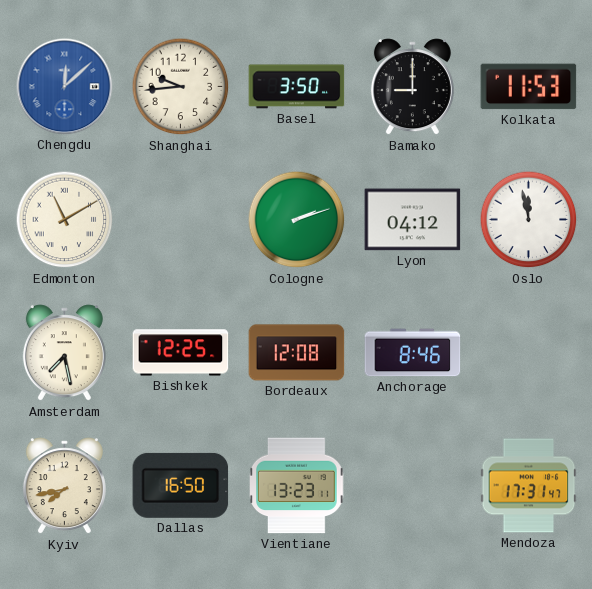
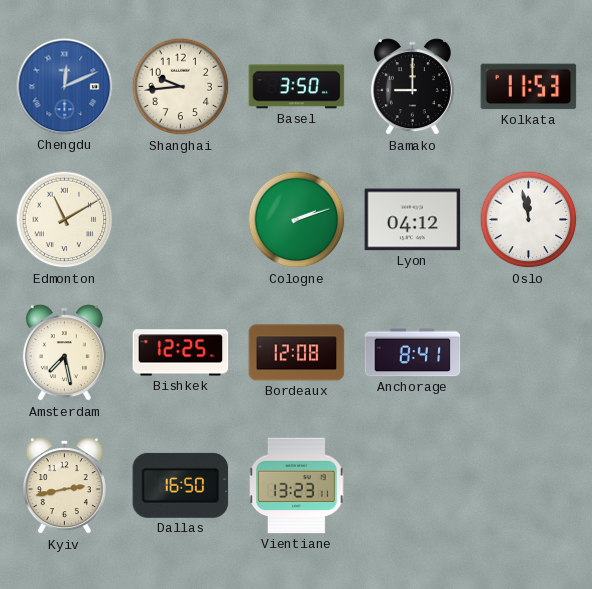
Chengdu: 12:08 -> 12:11
Anchorage: 8:46 -> 8:41
Kyiv: 7:43 -> 2:43
Mendoza: 17:31 -> none
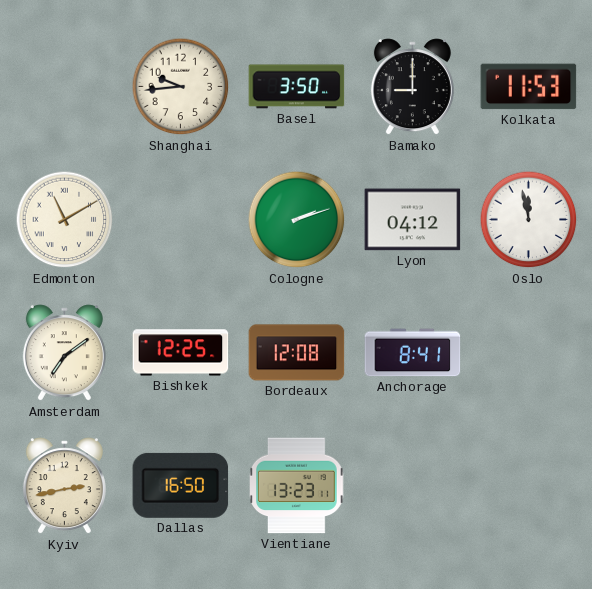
Chengdu: 12:11 -> none
Amsterdam: 7:28 -> 7:09
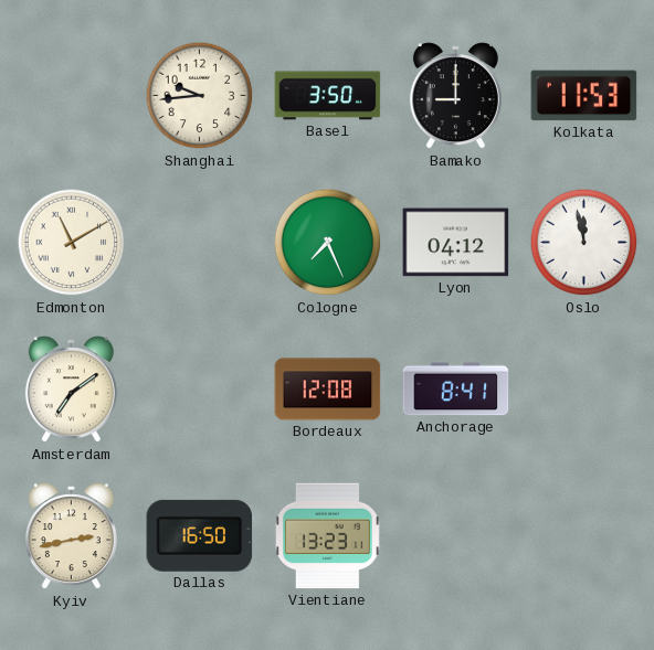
Cologne: 2:12 -> 7:26
Bishkek: 12:25 -> none
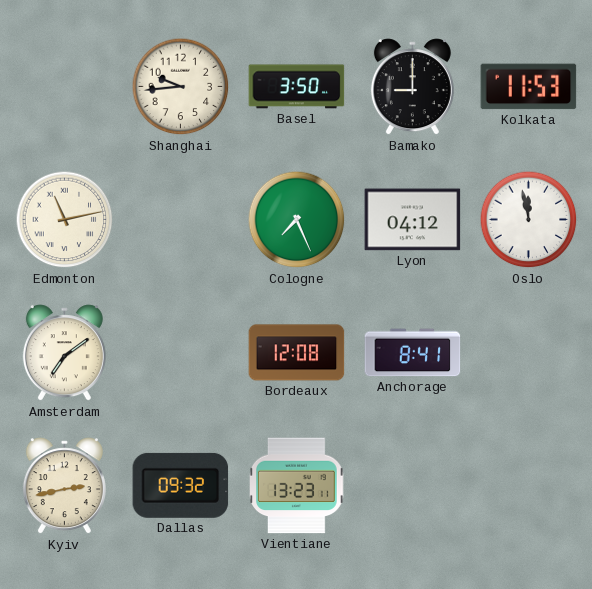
Edmonton: 11:10 -> 11:13
Dallas: 16:50 -> 09:32
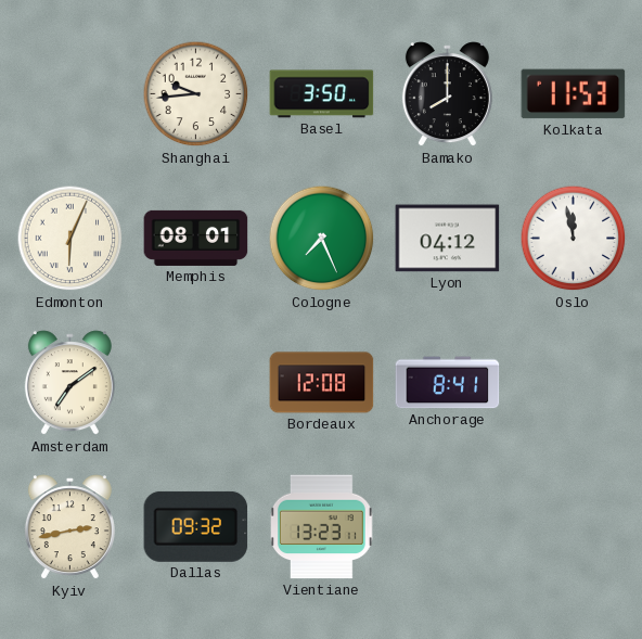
Bamako: 9:00 -> 8:00
Edmonton: 11:13 -> 6:04
Memphis: none -> 08:01
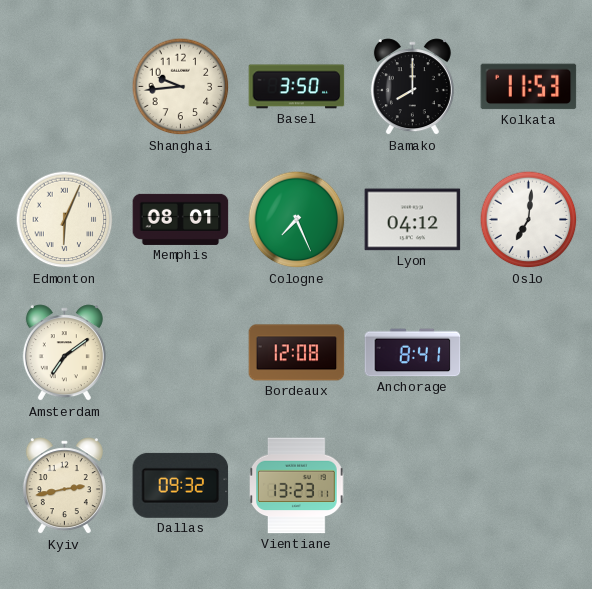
Oslo: 11:58 -> 7:01
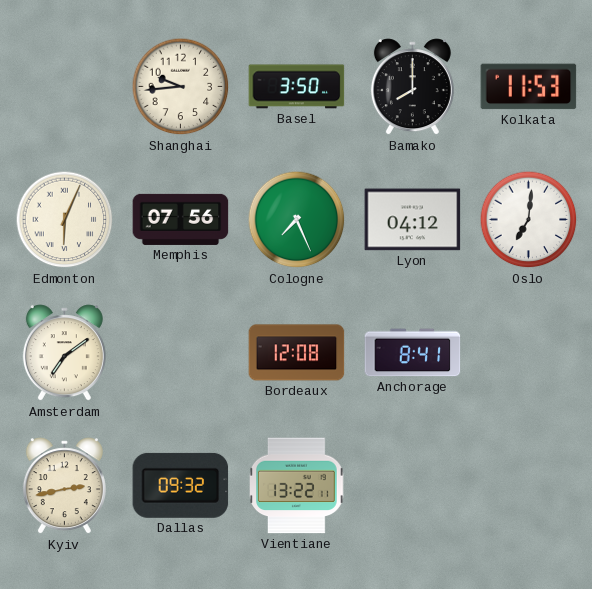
Memphis: 08:01 -> 07:56
Vientiane: 13:23 -> 13:22
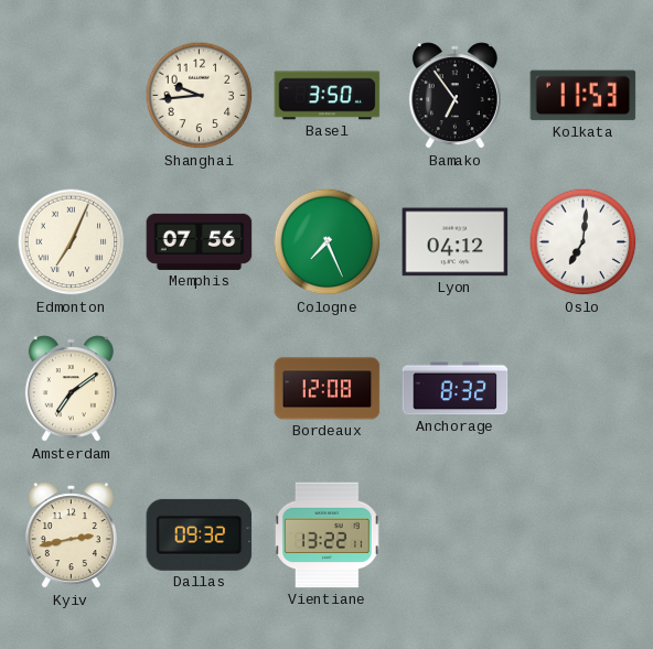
Bamako: 8:00 -> 6:54
Edmonton: 6:04 -> 7:04
Anchorage: 8:41 -> 8:32
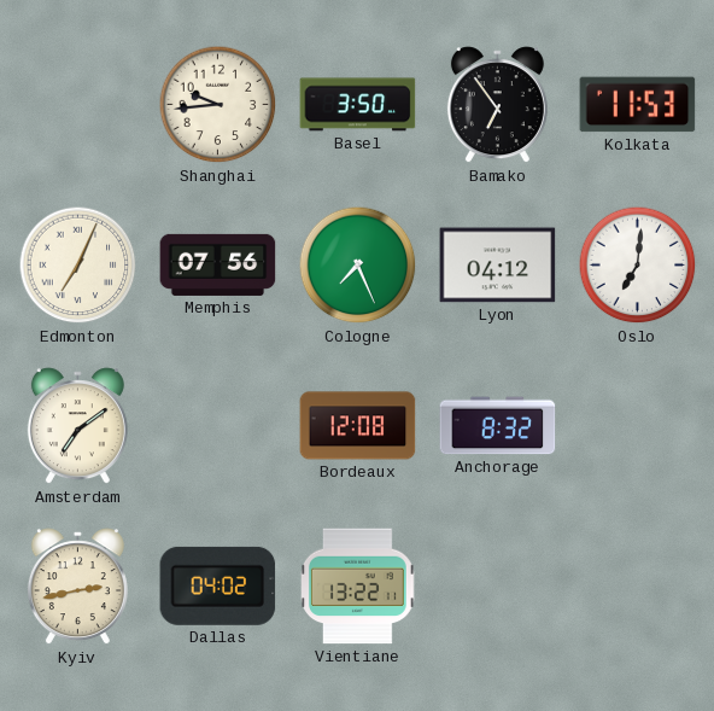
Dallas: 09:32 -> 04:02
